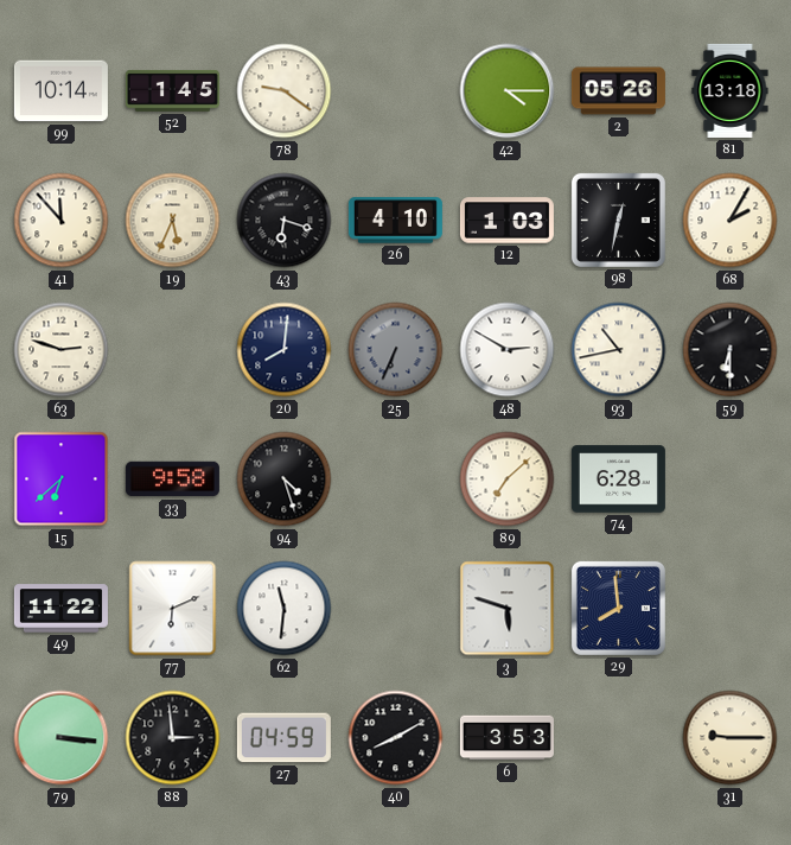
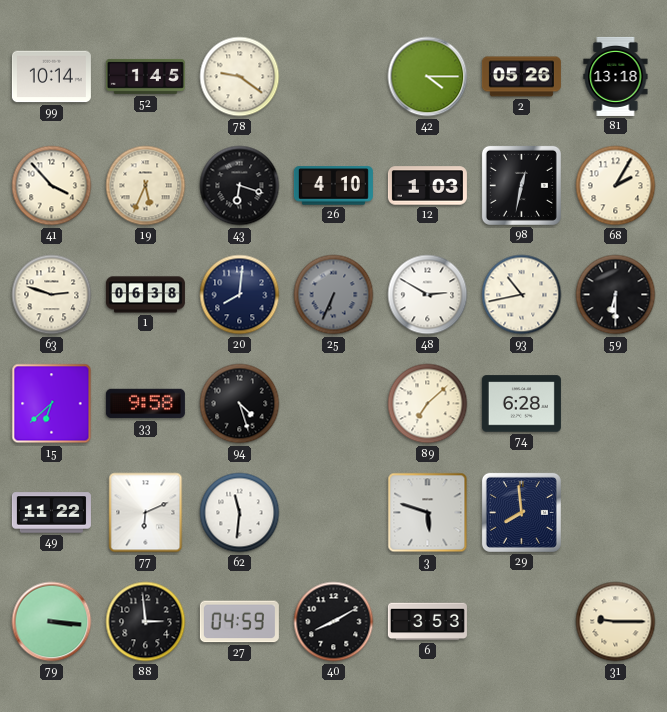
41: 11:53 -> 3:53
1: none -> 06:38
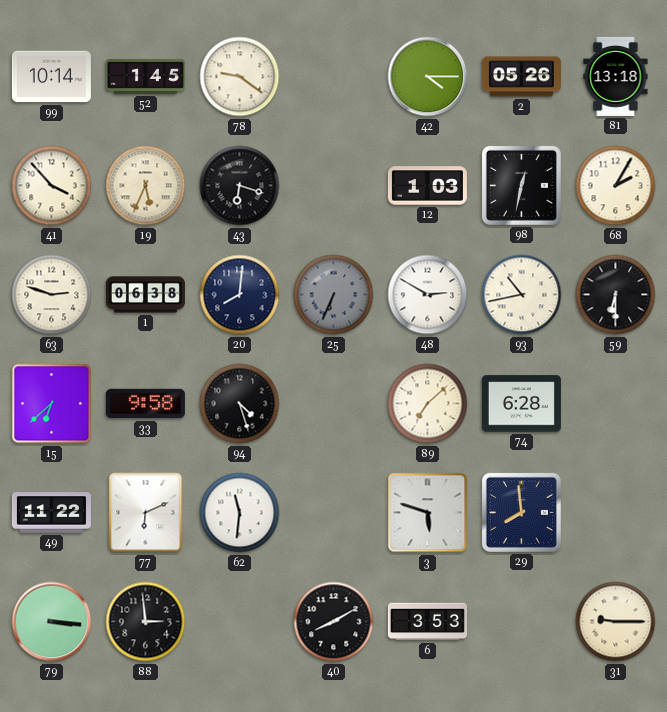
26: 4:10 -> none
27: 04:59 -> none
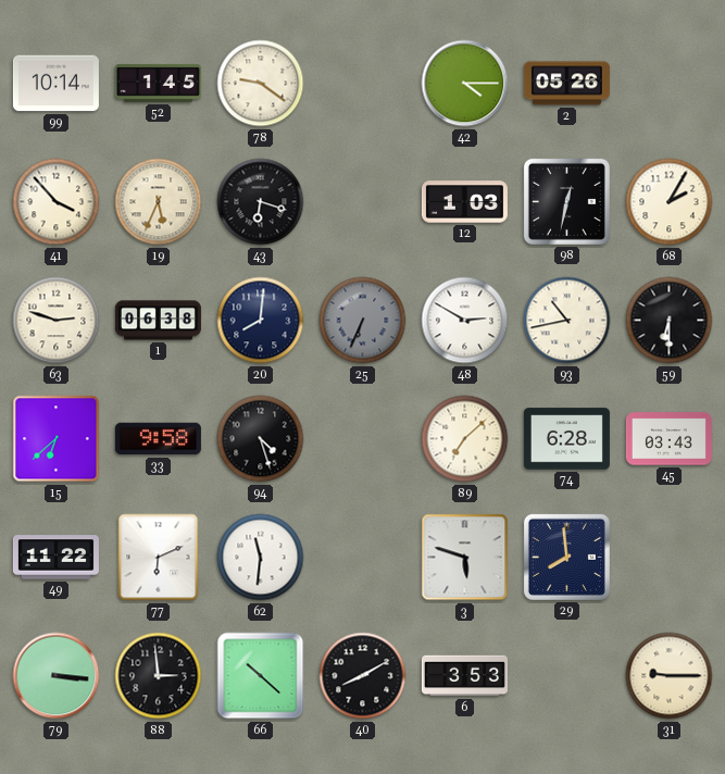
81: 13:18 -> none
45: none -> 03:43
66: none -> 10:22
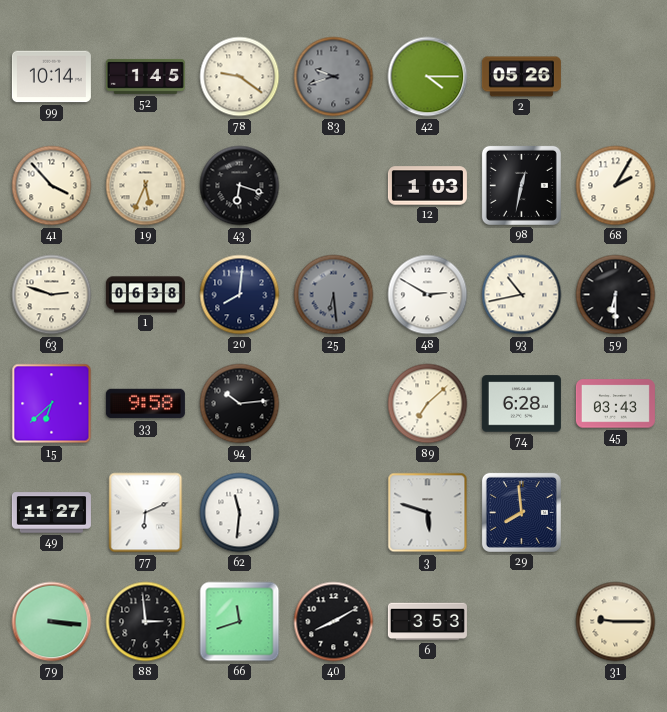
83: none -> 9:42
25: 6:34 -> 6:29
94: 4:27 -> 10:14
49: 11:22 -> 11:27
66: 10:22 -> 11:42
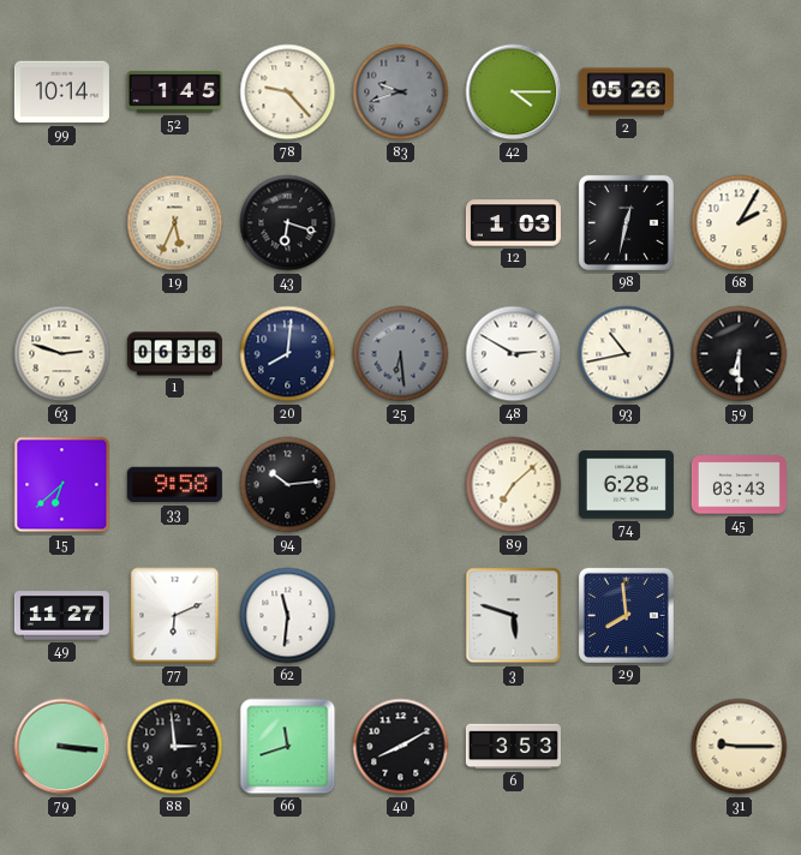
78: 9:21 -> 9:23
41: 3:53 -> none
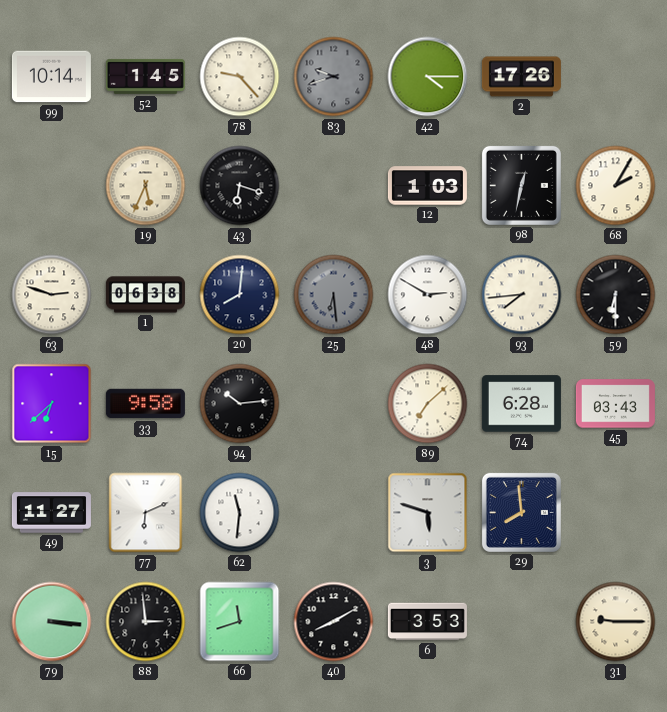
2: 05:26 -> 17:26
93: 10:43 -> 7:44
